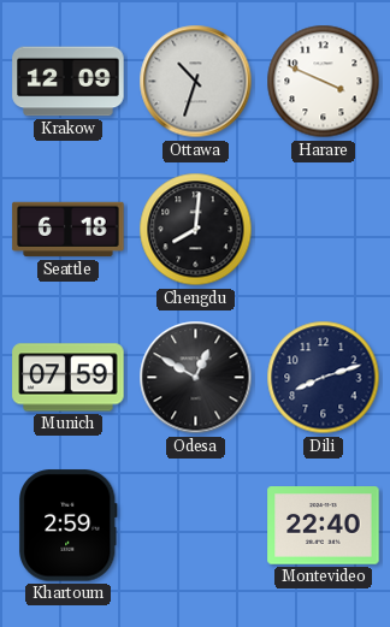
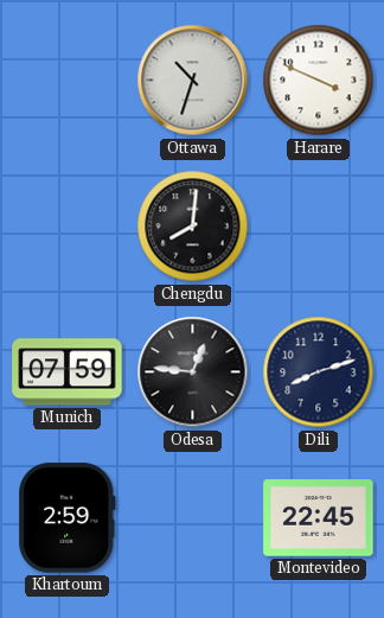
Krakow: 12:09 -> none
Seattle: 6:18 -> none
Odesa: 12:50 -> 12:46
Montevideo: 22:40 -> 22:45
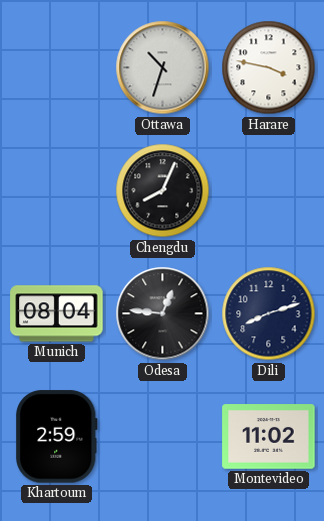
Harare: 3:49 -> 3:47
Chengdu: 8:01 -> 8:04
Munich: 07:59 -> 08:04
Montevideo: 22:45 -> 11:02
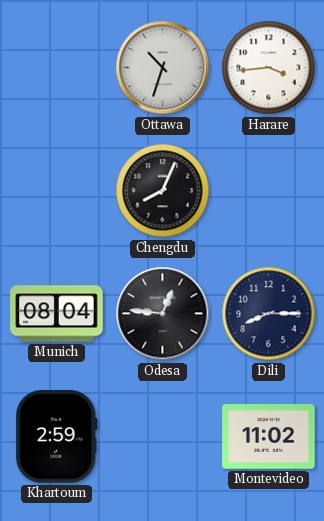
Harare: 3:47 -> 3:44
Dili: 8:12 -> 8:15
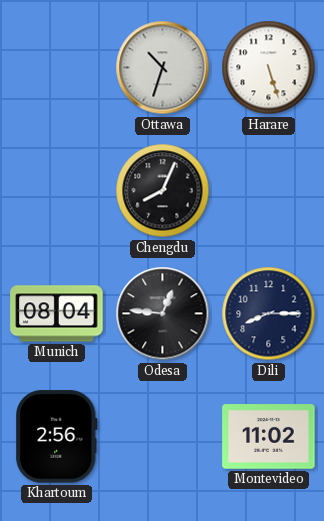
Harare: 3:44 -> 5:27
Khartoum: 2:59 -> 2:56
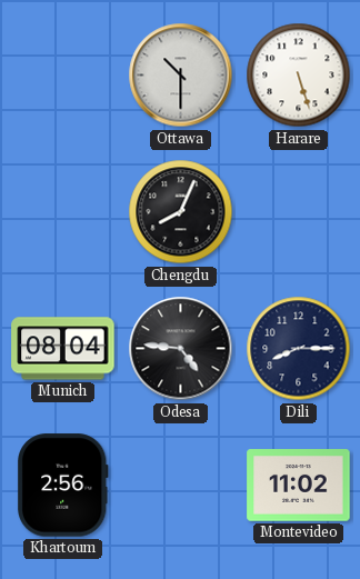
Ottawa: 10:33 -> 10:30
Odesa: 12:46 -> 4:46
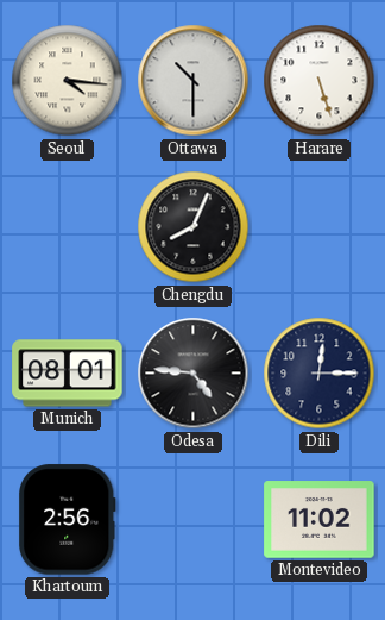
Seoul: none -> 4:16
Munich: 08:04 -> 08:01
Dili: 8:15 -> 12:15
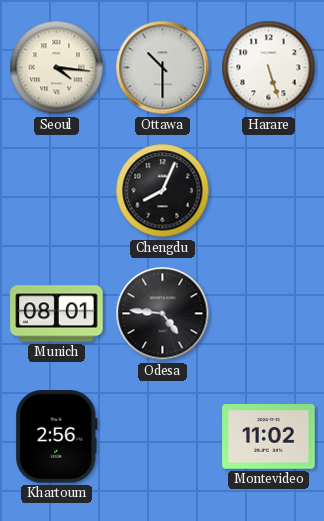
Dili: 12:15 -> none
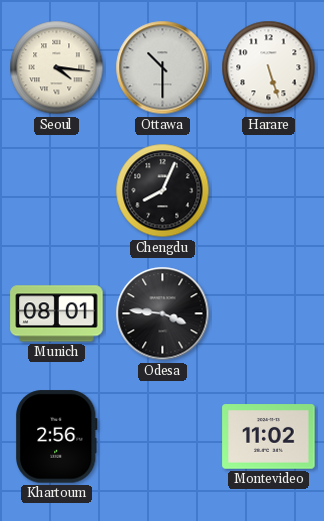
Odesa: 4:46 -> 3:46
